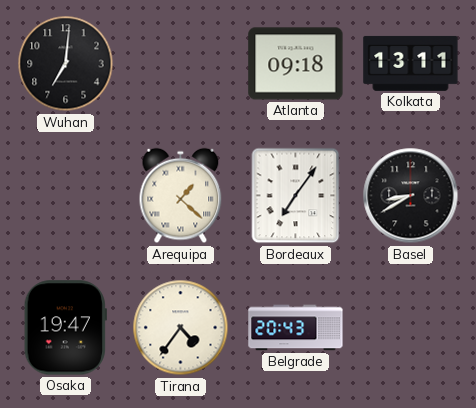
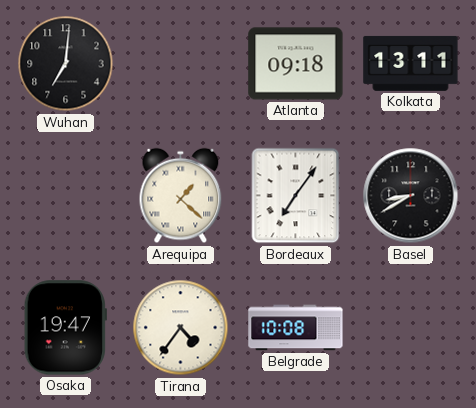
Belgrade: 20:43 -> 10:08
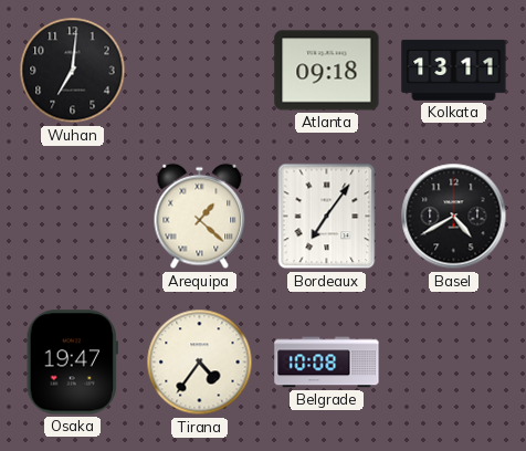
Basel: 8:40 -> 4:40
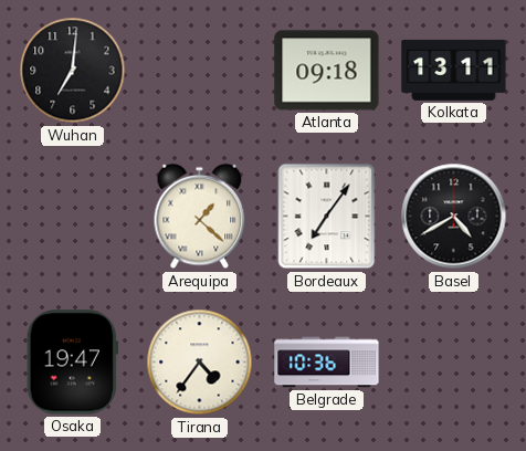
Belgrade: 10:08 -> 10:36
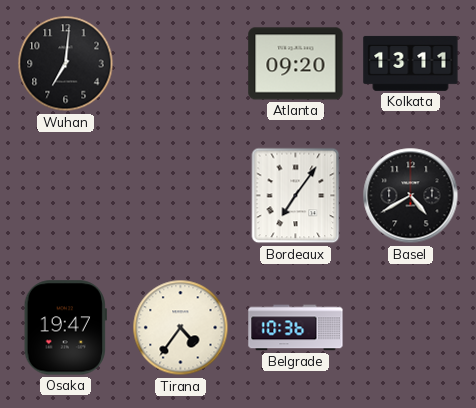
Atlanta: 09:18 -> 09:20
Arequipa: 1:22 -> none
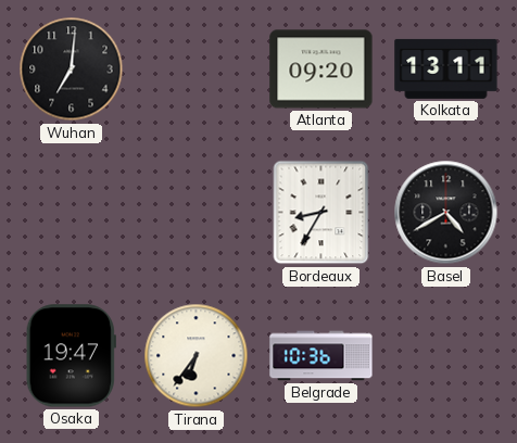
Bordeaux: 7:06 -> 8:35
Tirana: 4:36 -> 6:36
